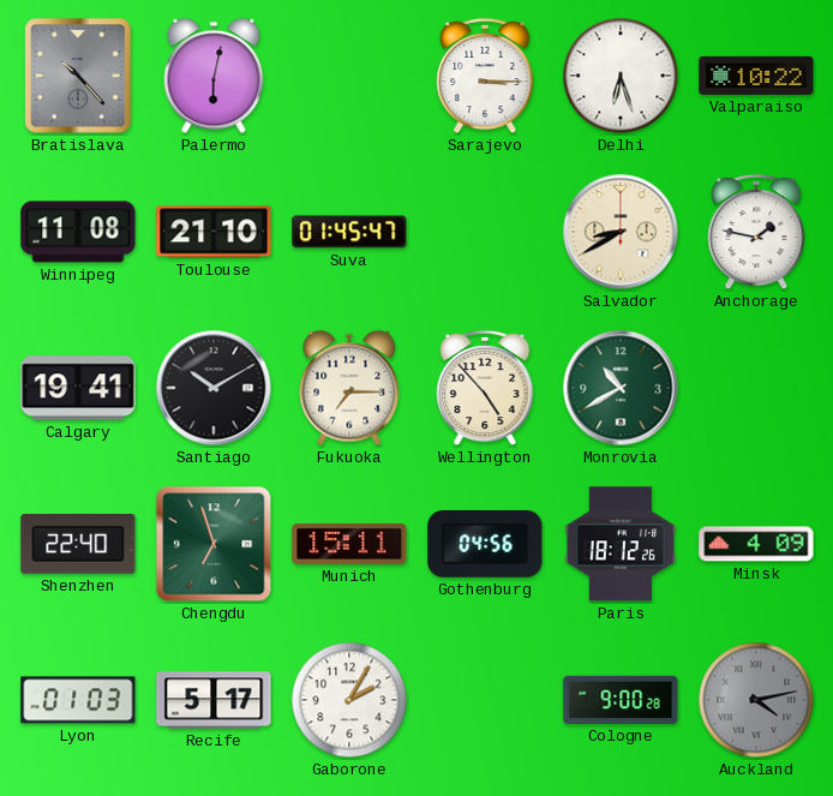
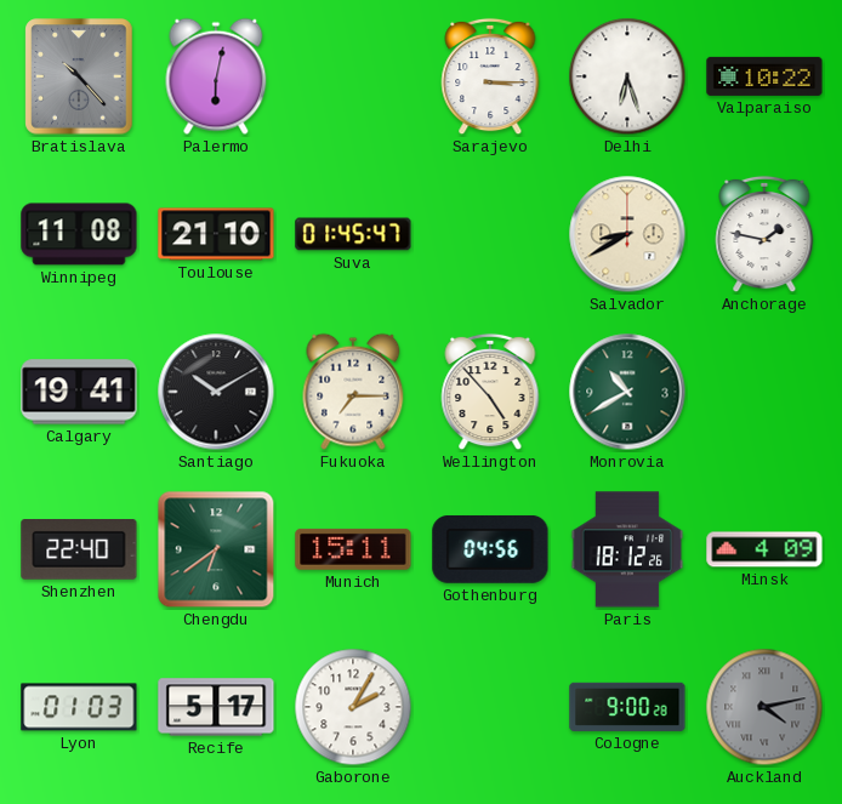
Chengdu: 6:57 -> 6:39
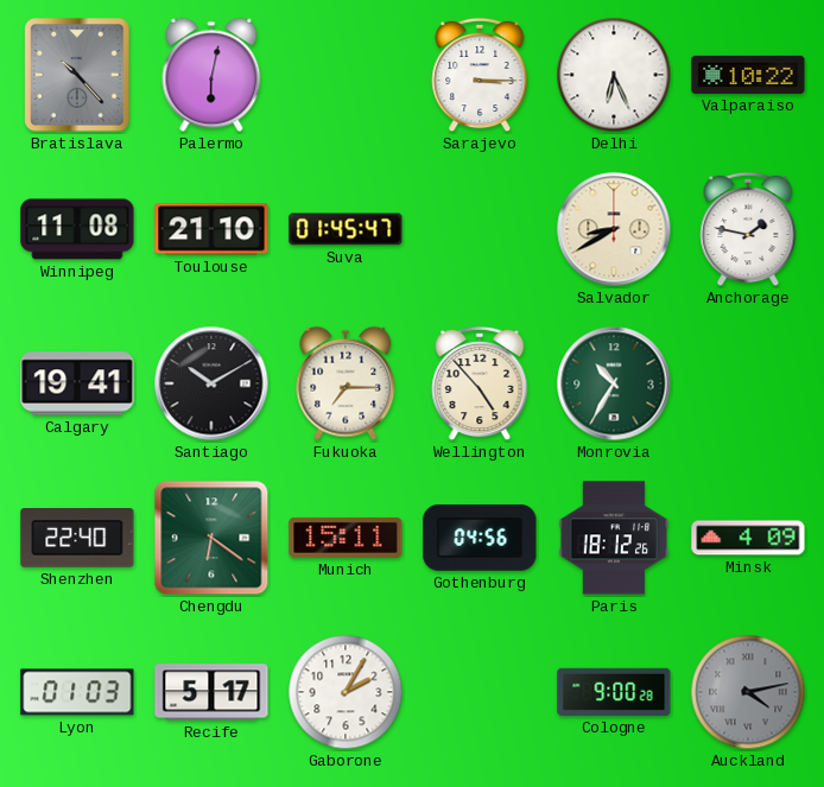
Delhi: 6:27 -> 6:26
Monrovia: 10:40 -> 10:35
Chengdu: 6:39 -> 6:21
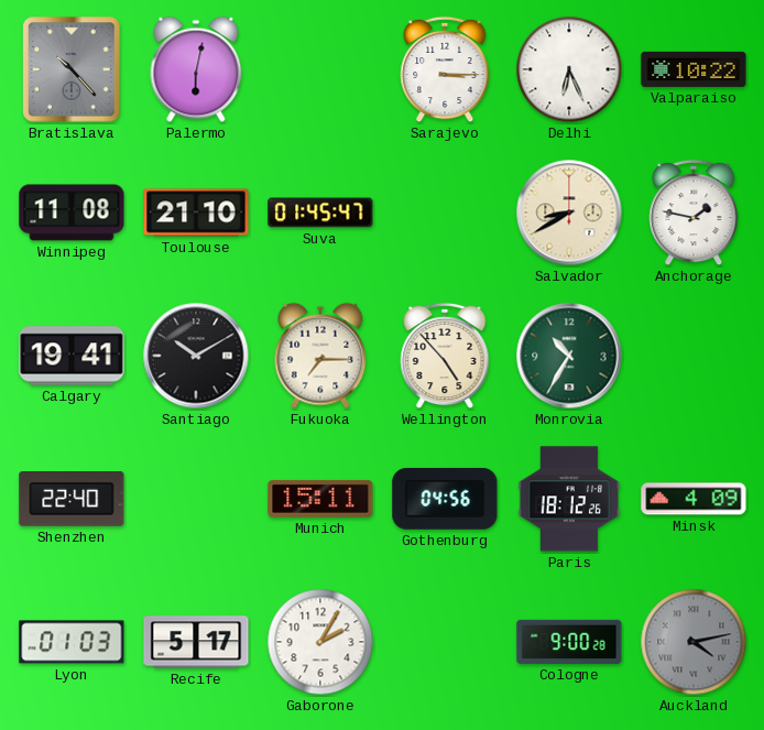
Chengdu: 6:21 -> none
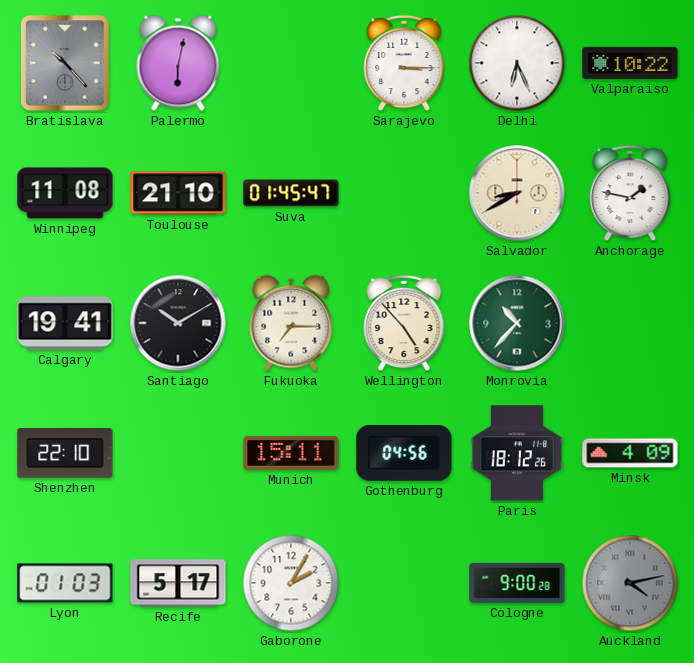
Monrovia: 10:35 -> 10:37
Shenzhen: 22:40 -> 22:10
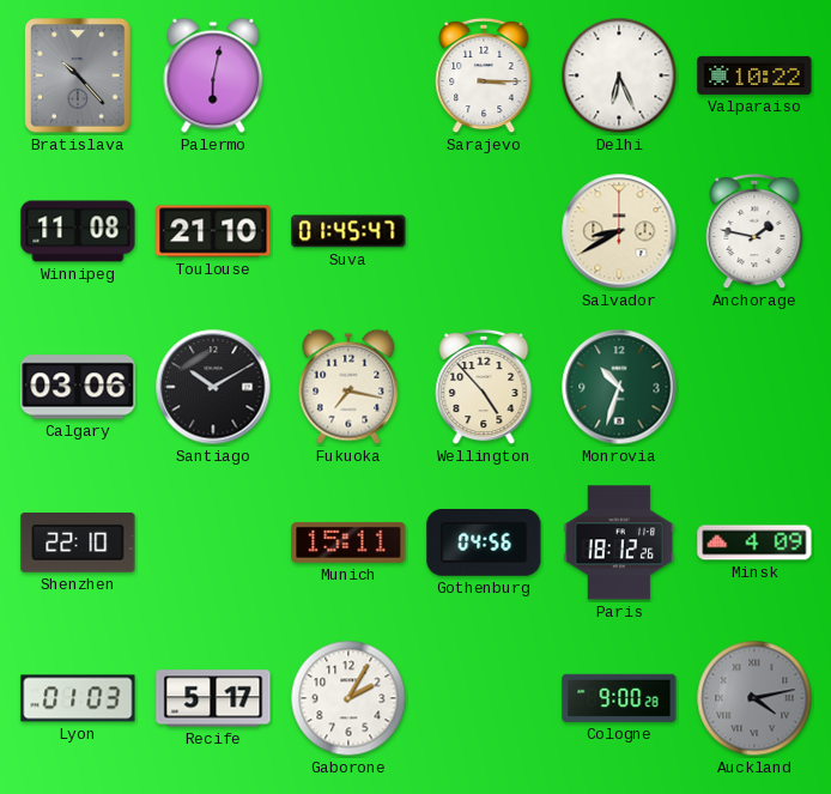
Calgary: 19:41 -> 03:06
Fukuoka: 7:15 -> 7:17
Monrovia: 10:37 -> 10:33
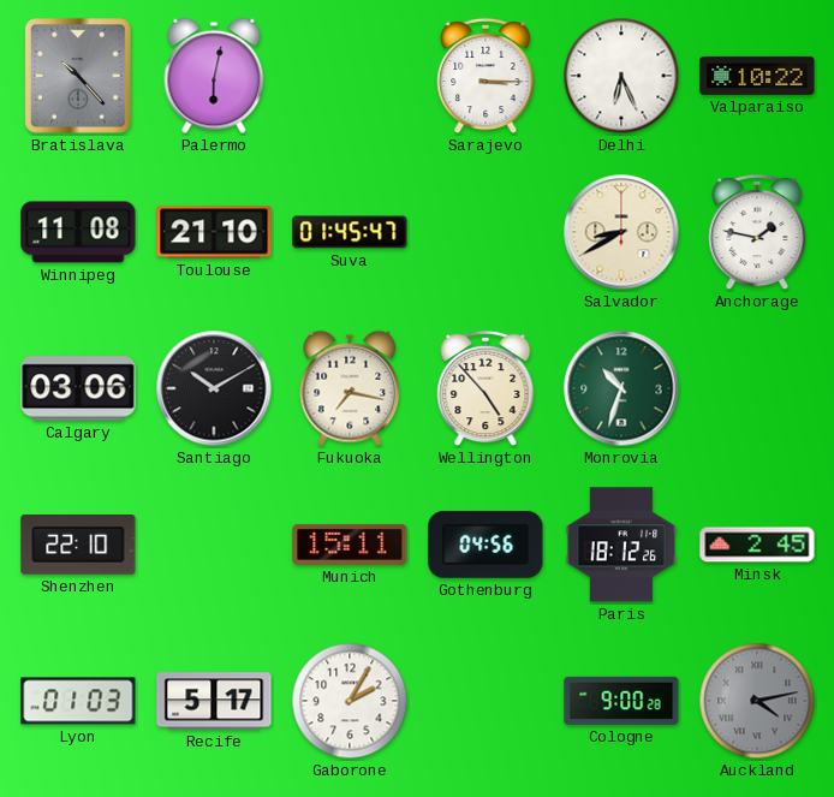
Minsk: 4:09 -> 2:45
